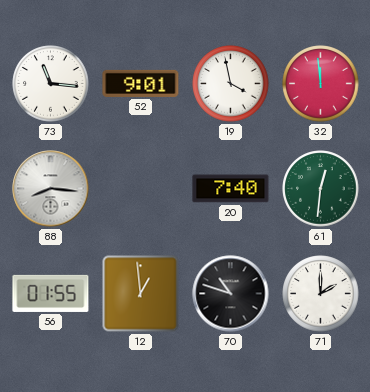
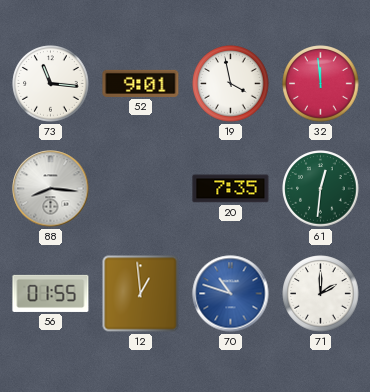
20: 7:40 -> 7:35
70 dial: black -> blue
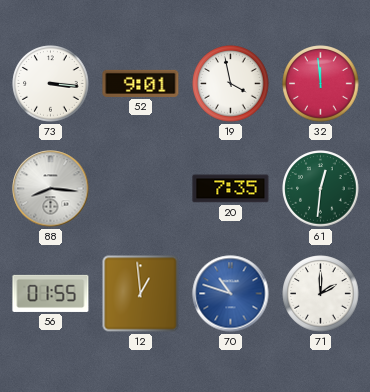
73: 11:16 -> 3:16
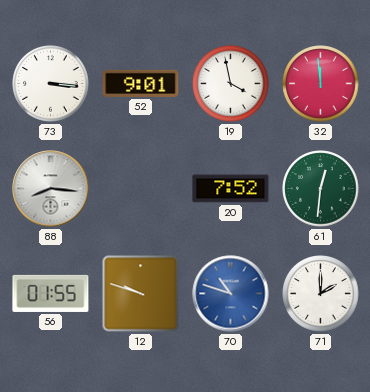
20: 7:35 -> 7:52
12: 12:59 -> 9:48
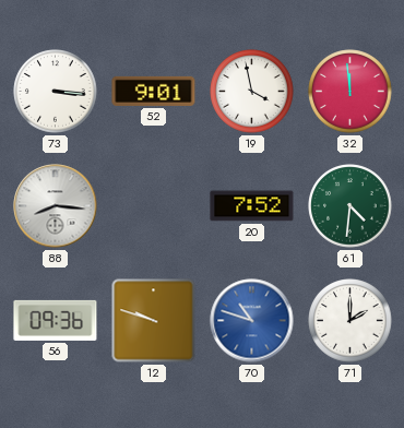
61: 12:31 -> 4:31
56: 01:55 -> 09:36
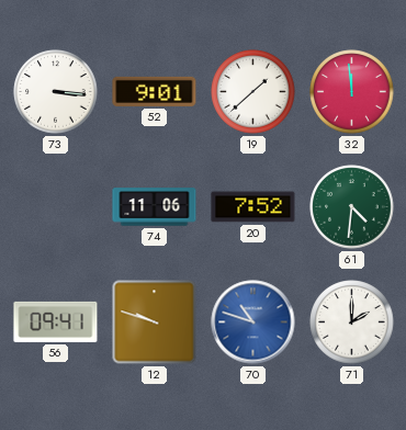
19: 3:58 -> 1:38
88: 8:16 -> none
74: none -> 11:06
56: 09:36 -> 09:41
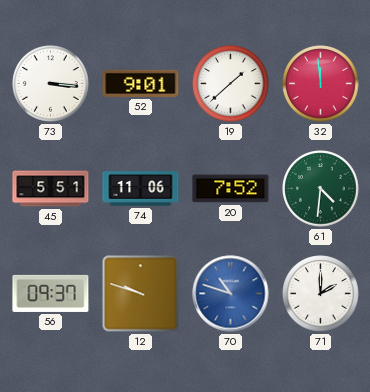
45: none -> 5:51
56: 09:41 -> 09:37
